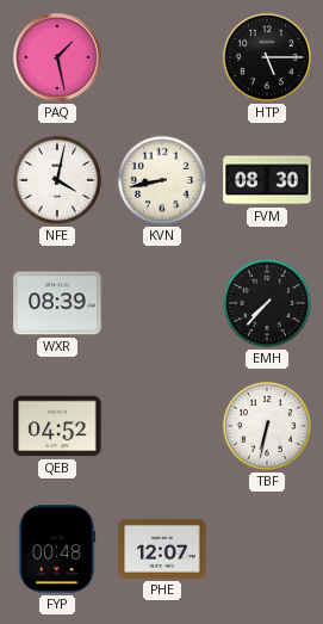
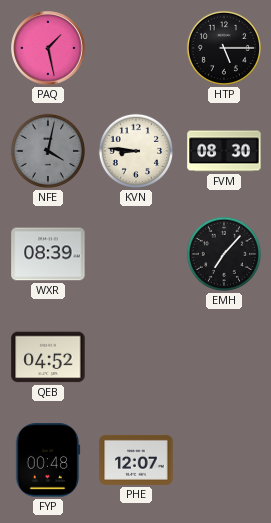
NFE dial: white -> grey
KVN: 8:43 -> 8:46
EMH: 7:37 -> 7:07
TBF: 6:32 -> none
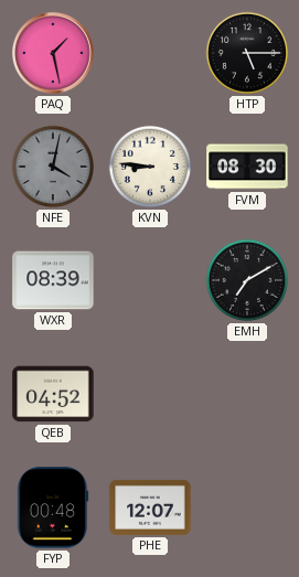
EMH: 7:07 -> 7:10
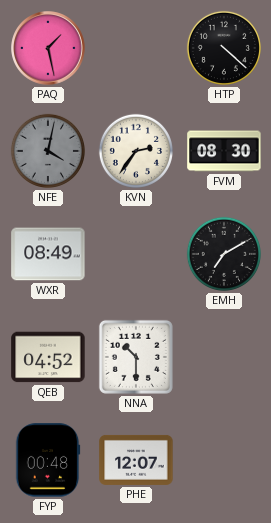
HTP: 5:15 -> 4:22
KVN: 8:46 -> 2:36
WXR: 08:39 -> 08:49
NNA: none -> 10:30
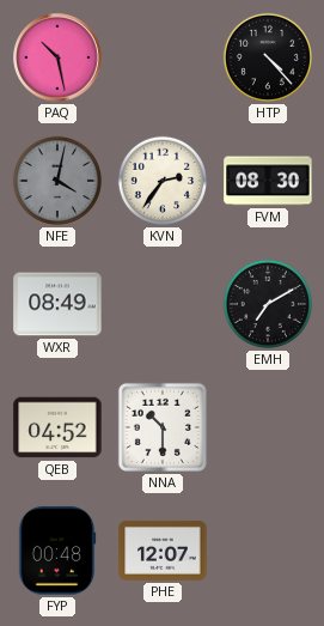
PAQ: 1:28 -> 10:28
HTP: 4:22 -> 4:23
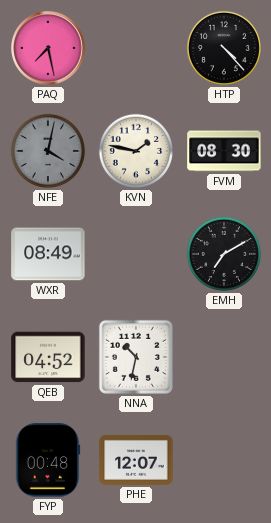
PAQ: 10:28 -> 7:28
KVN: 2:36 -> 1:47
NNA: 10:30 -> 10:32
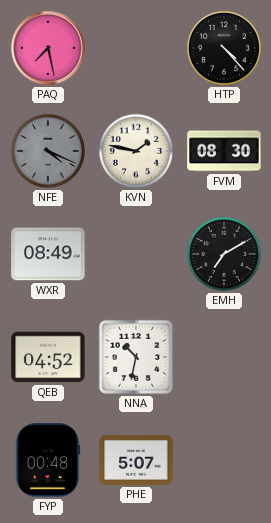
NFE: 4:02 -> 4:19
PHE: 12:07 -> 5:07
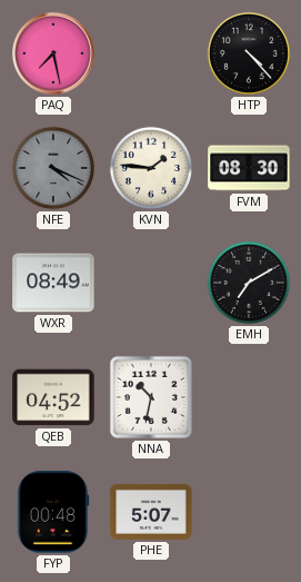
KVN: 1:47 -> 1:46
